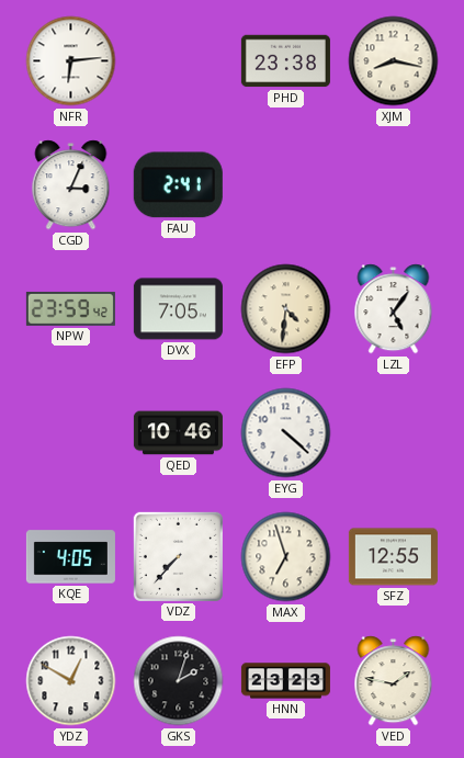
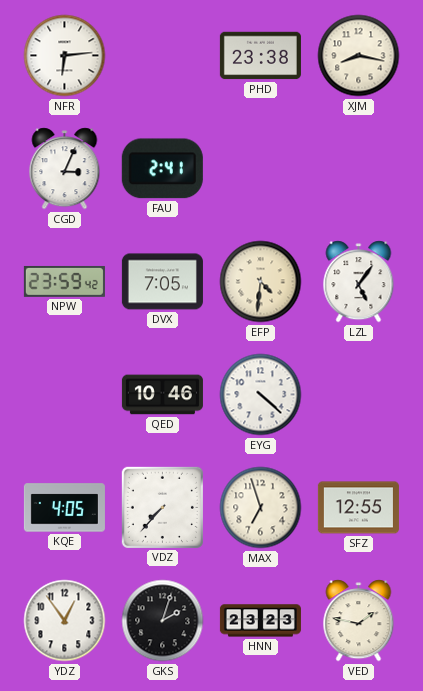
YDZ: 12:50 -> 12:54
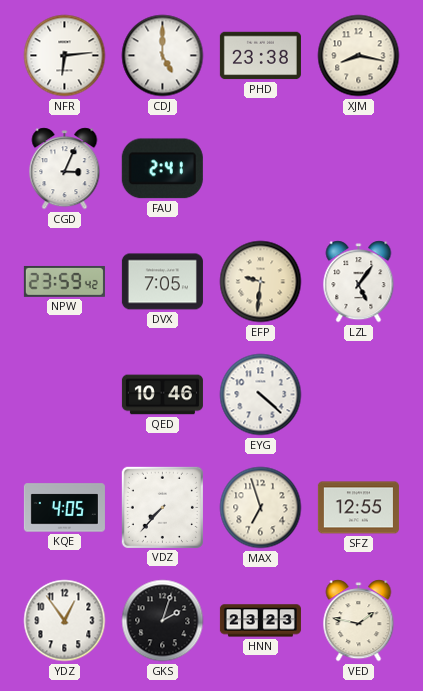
CDJ: none -> 5:00
EFP: 4:31 -> 9:31
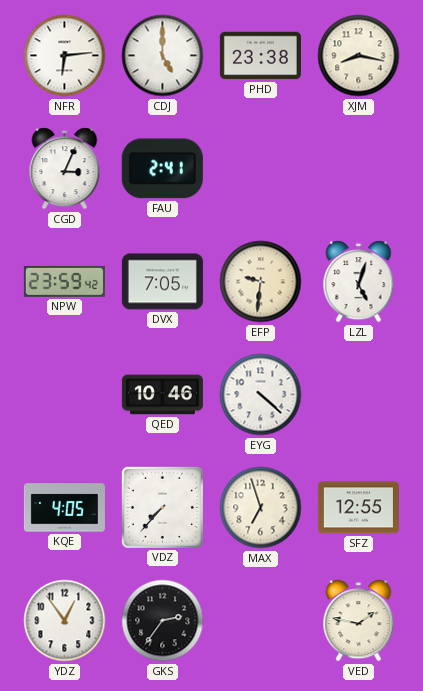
LZL: 5:06 -> 5:03
GKS: 2:03 -> 2:36
HNN: 23:23 -> none
